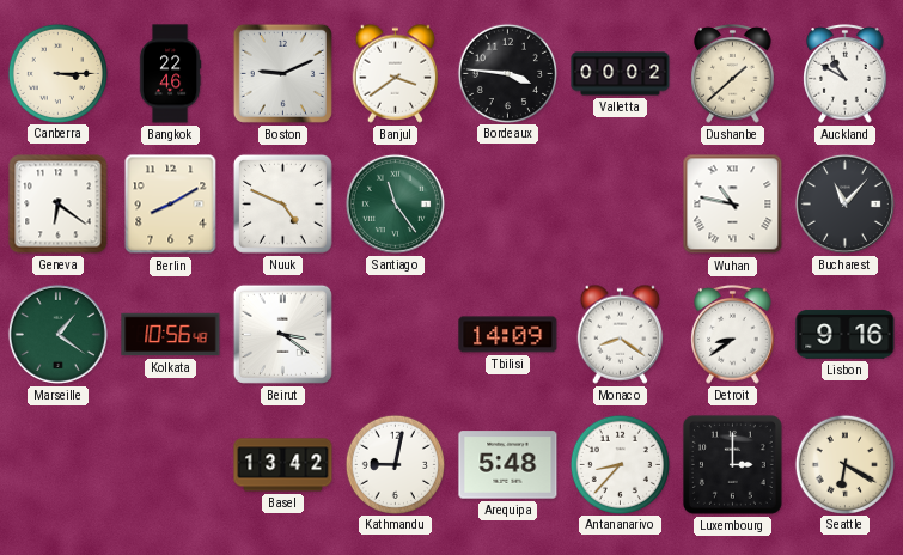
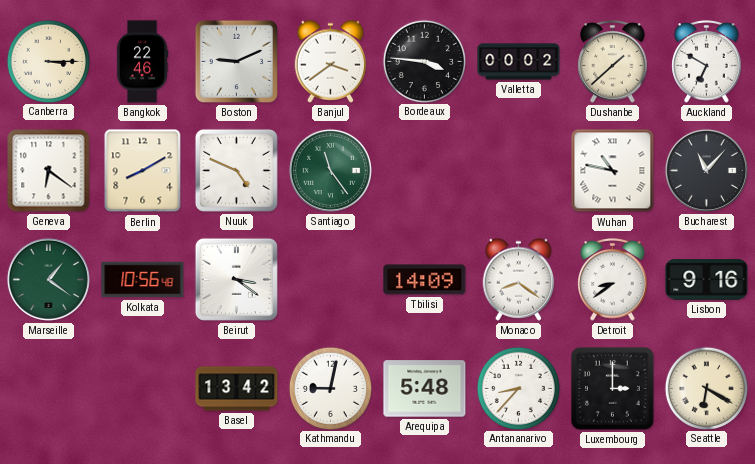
Auckland: 10:50 -> 6:50
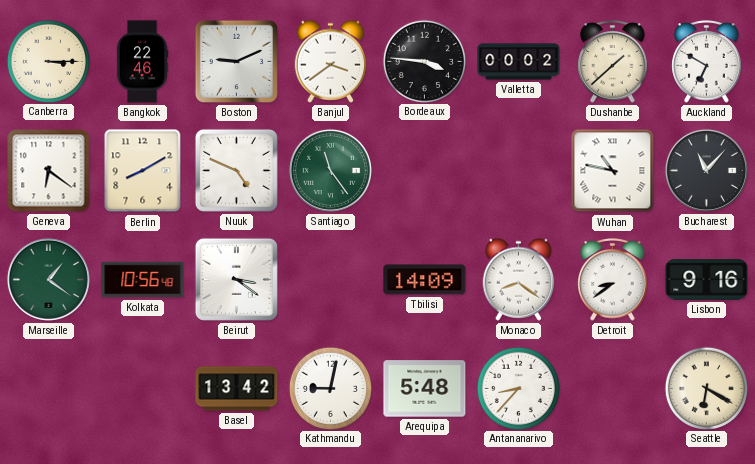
Luxembourg: 3:00 -> none
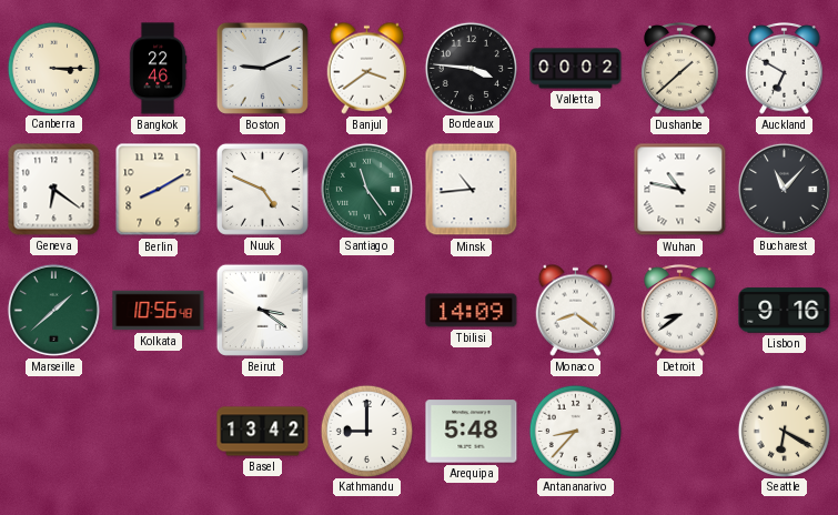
Minsk: none -> 10:44
Marseille: 1:21 -> 1:38
Kathmandu: 9:02 -> 9:00
